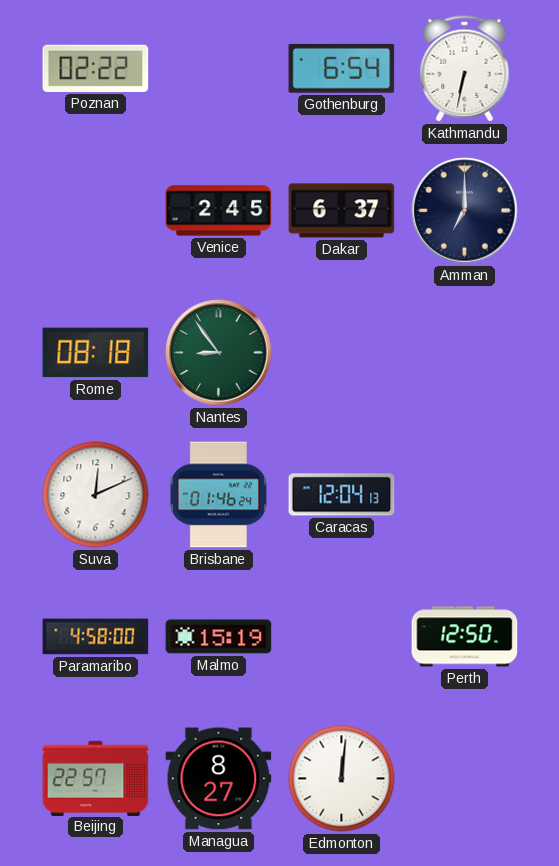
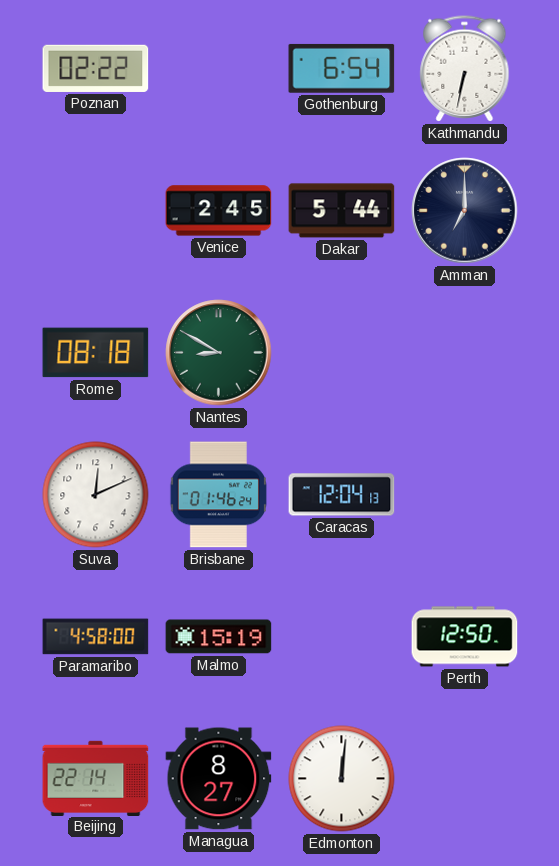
Dakar: 6:37 -> 5:44
Nantes: 8:54 -> 8:50
Beijing: 22:57 -> 22:14
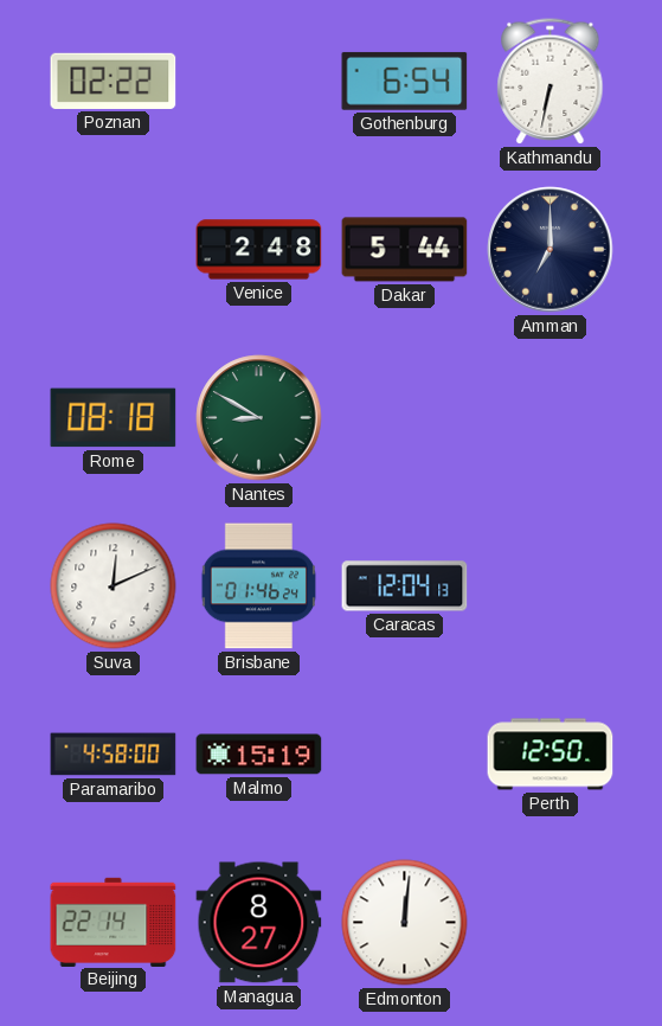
Venice: 2:45 -> 2:48
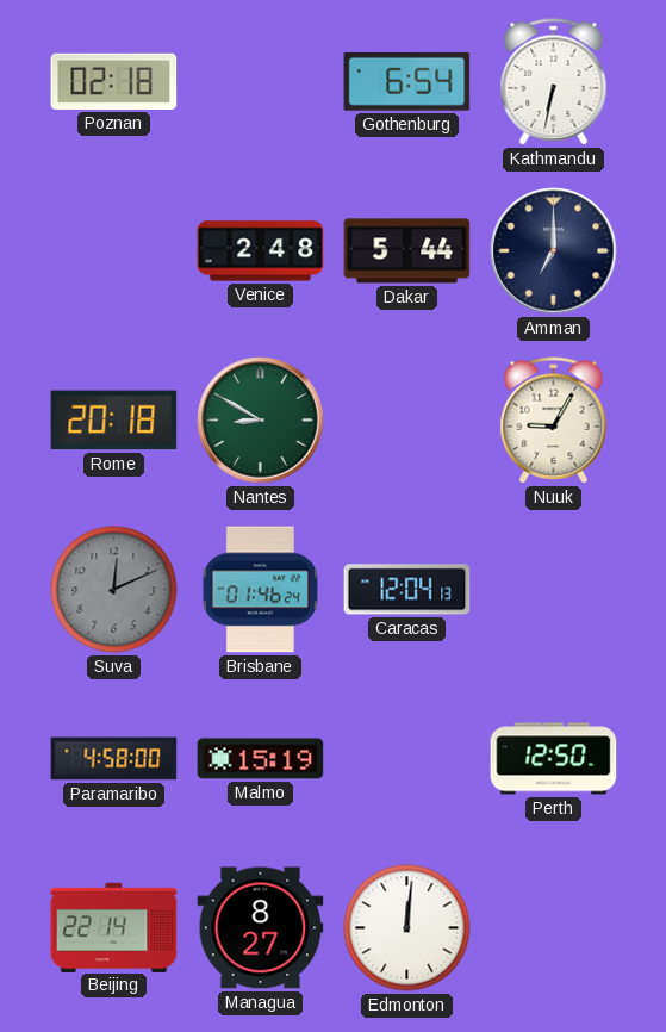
Poznan: 02:22 -> 02:18
Rome: 08:18 -> 20:18
Nuuk: none -> 9:05
Suva dial: white -> grey
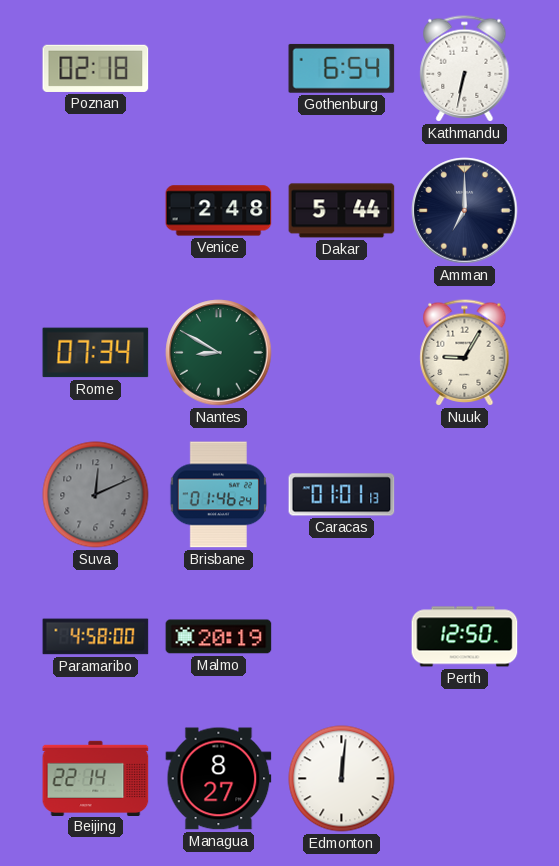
Rome: 20:18 -> 07:34
Caracas: 12:04 -> 01:01
Malmo: 15:19 -> 20:19
